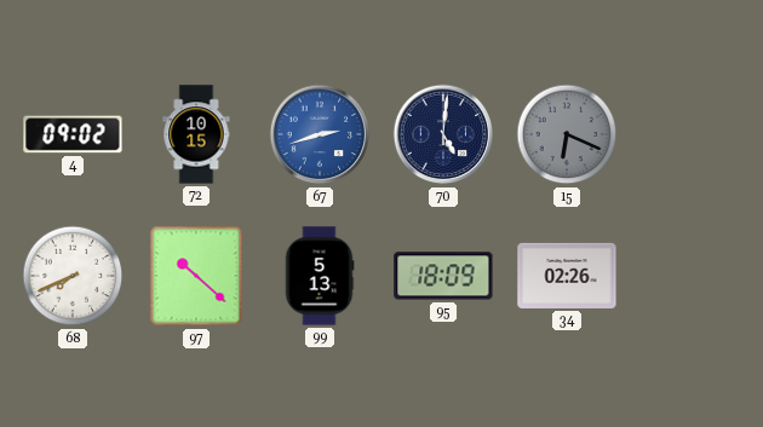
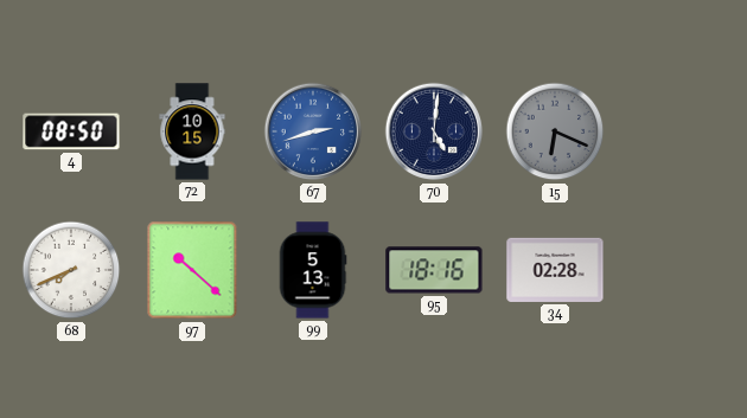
4: 09:02 -> 08:50
95: 18:09 -> 18:16
34: 02:26 -> 02:28
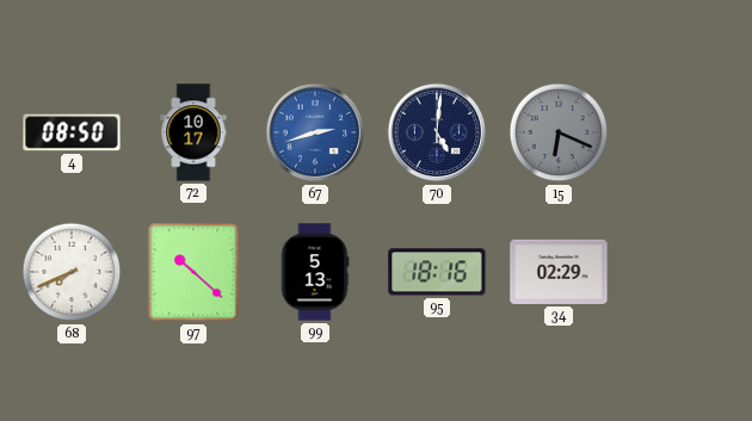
72: 10:15 -> 10:17
34: 02:28 -> 02:29
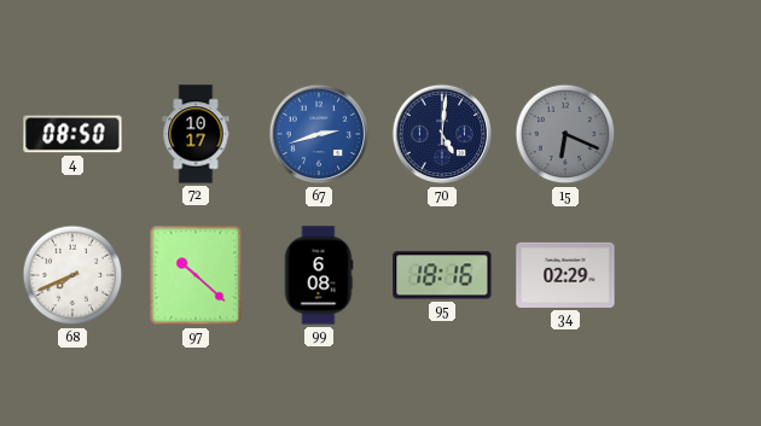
99: 5:13 -> 6:08
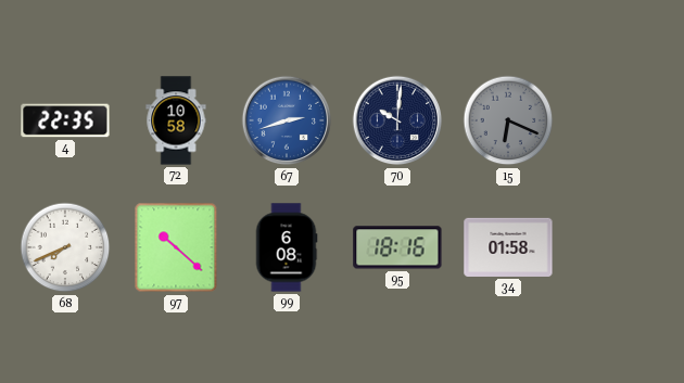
4: 08:50 -> 22:35
72: 10:17 -> 10:58
70: 5:01 -> 10:01
34: 02:29 -> 01:58
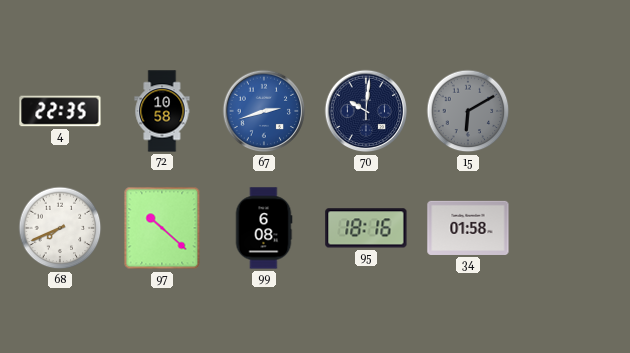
15: 6:19 -> 6:10
